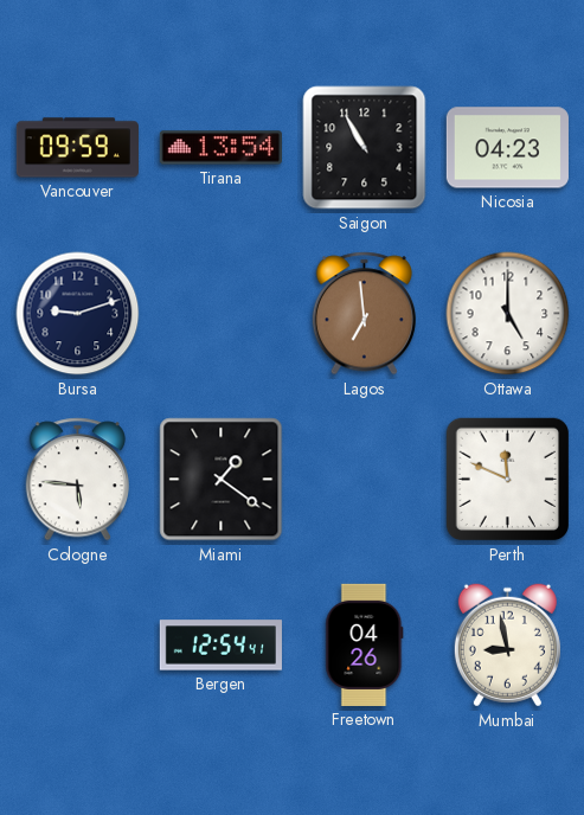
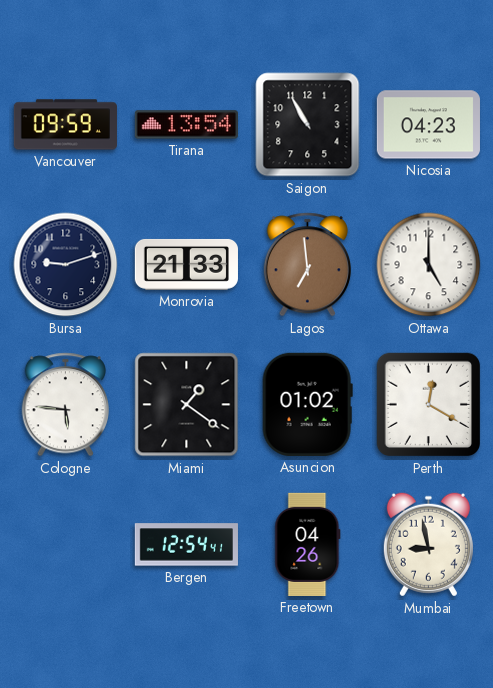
Monrovia: none -> 21:33
Asuncion: none -> 01:02
Perth: 11:49 -> 12:20
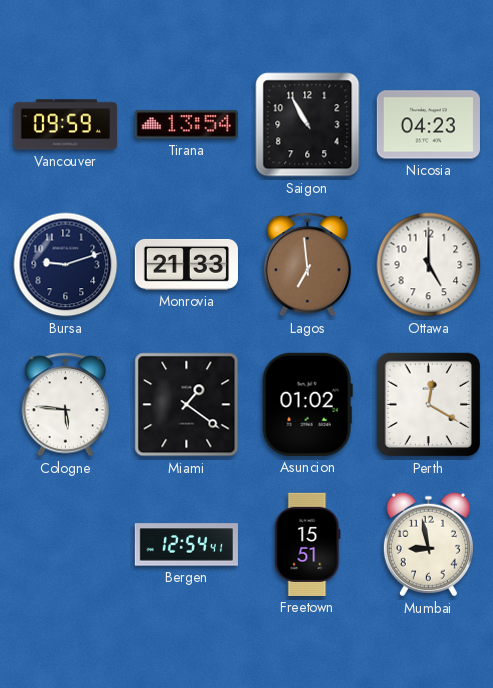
Freetown: 04:26 -> 15:51
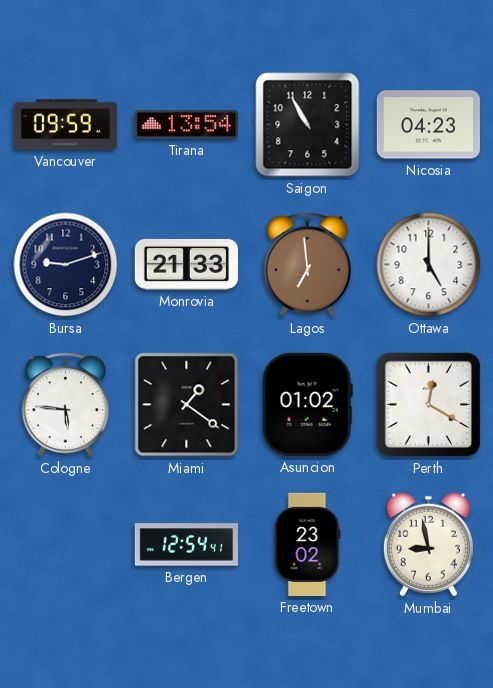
Freetown: 15:51 -> 23:02
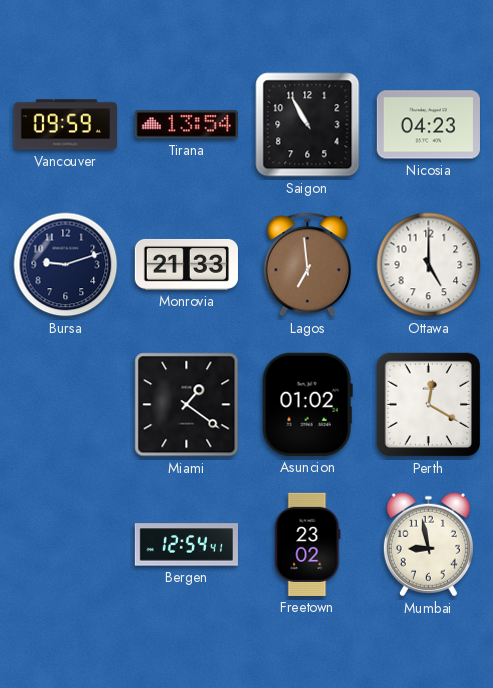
Cologne: 5:46 -> none
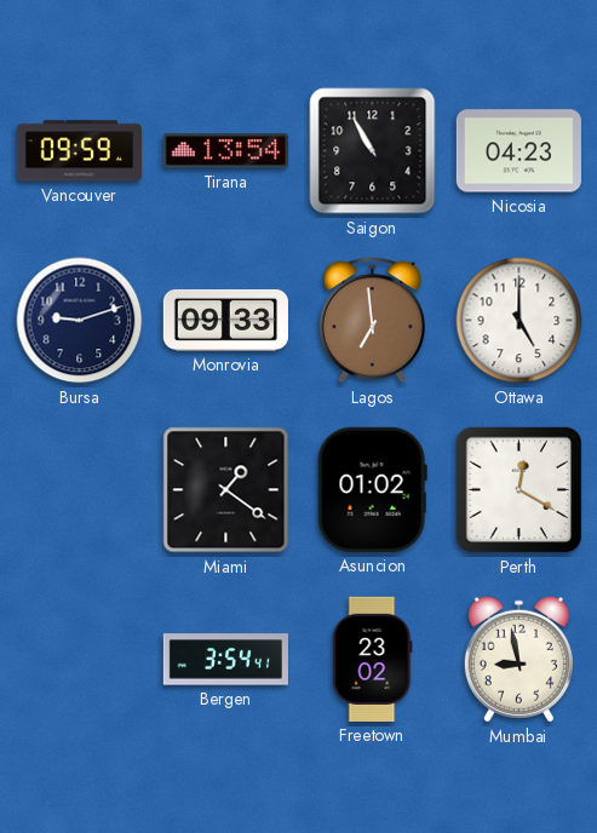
Monrovia: 21:33 -> 09:33
Bergen: 12:54 -> 3:54
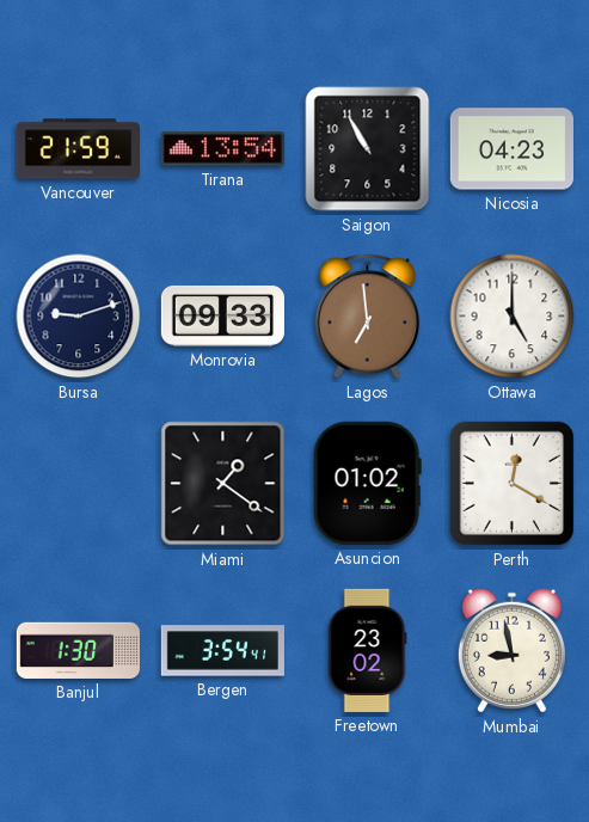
Vancouver: 09:59 -> 21:59
Banjul: none -> 1:30
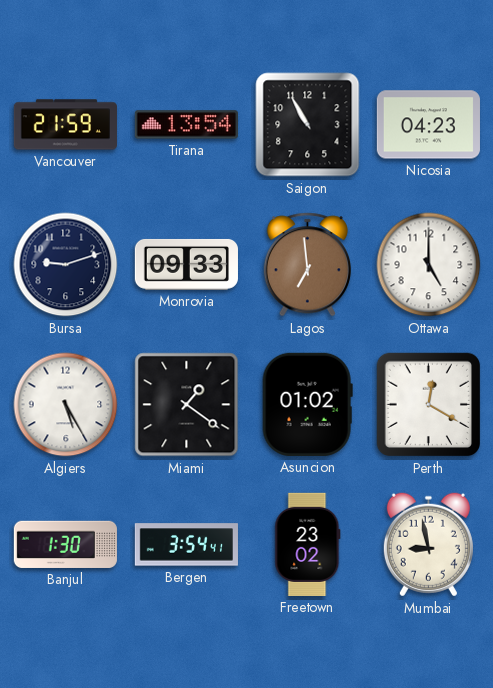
Algiers: none -> 5:25
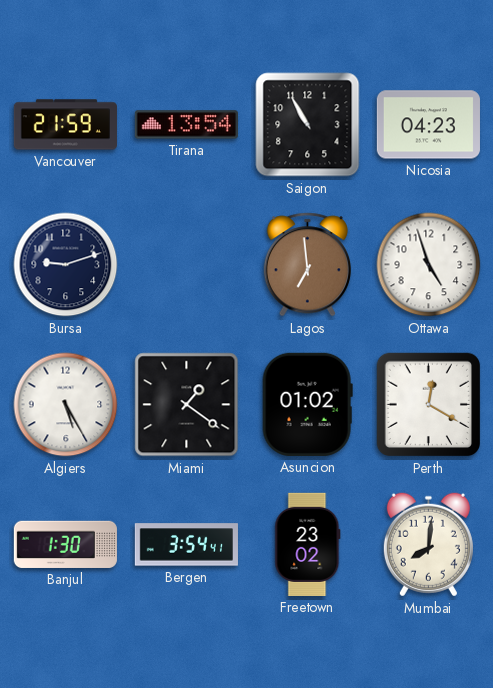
Monrovia: 09:33 -> none
Ottawa: 5:00 -> 4:57
Mumbai: 8:58 -> 8:01
